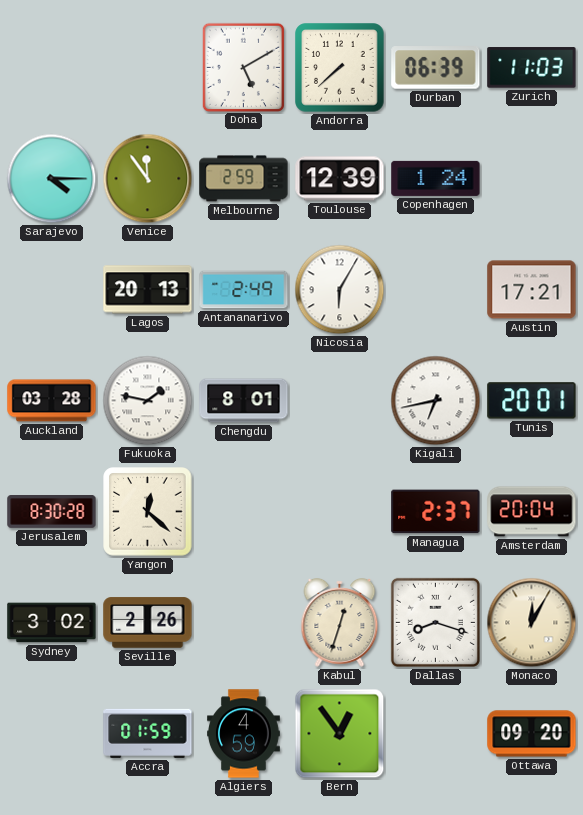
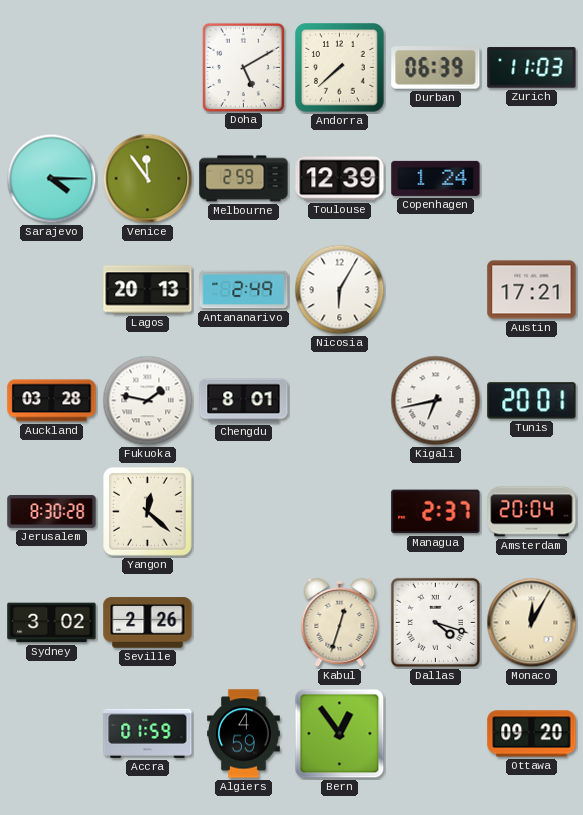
Dallas: 8:18 -> 4:18
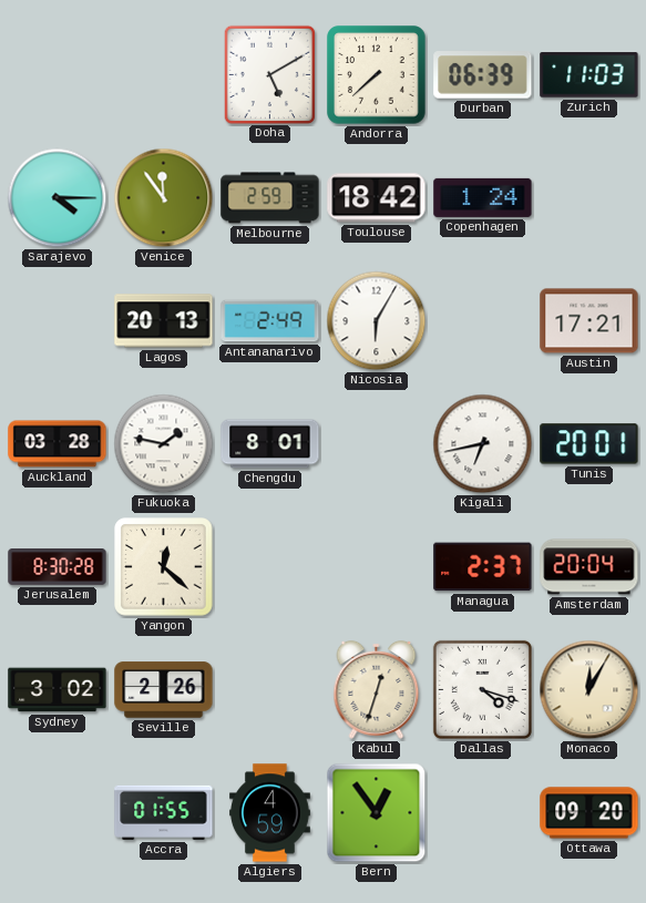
Toulouse: 12:39 -> 18:42
Accra: 01:59 -> 01:55
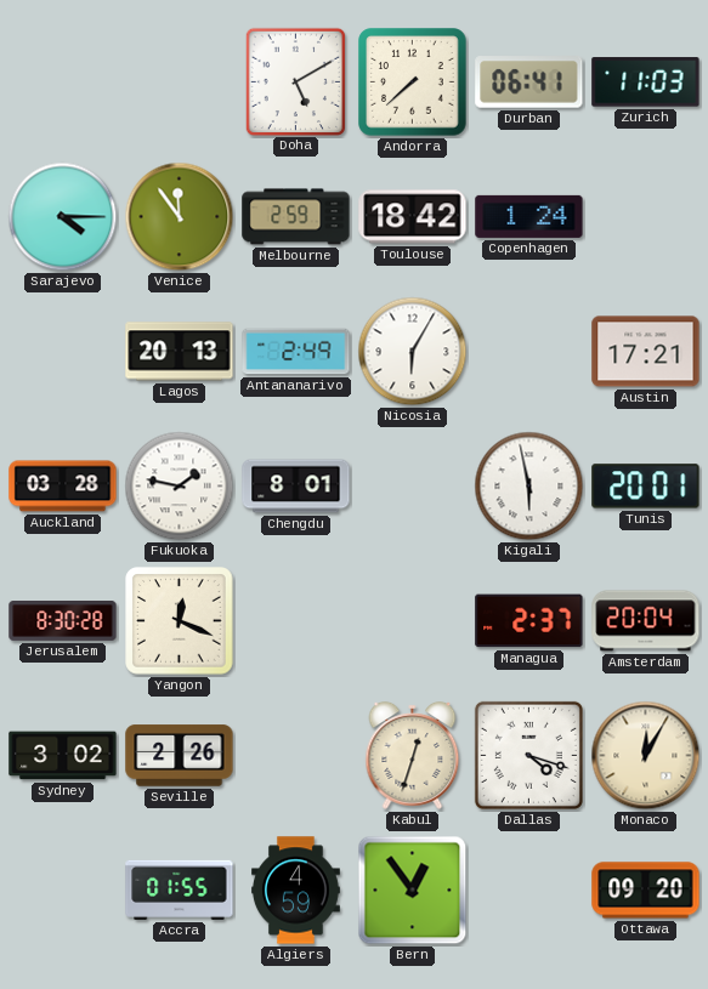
Durban: 06:39 -> 06:41
Kigali: 6:43 -> 5:58
Yangon: 12:22 -> 12:19
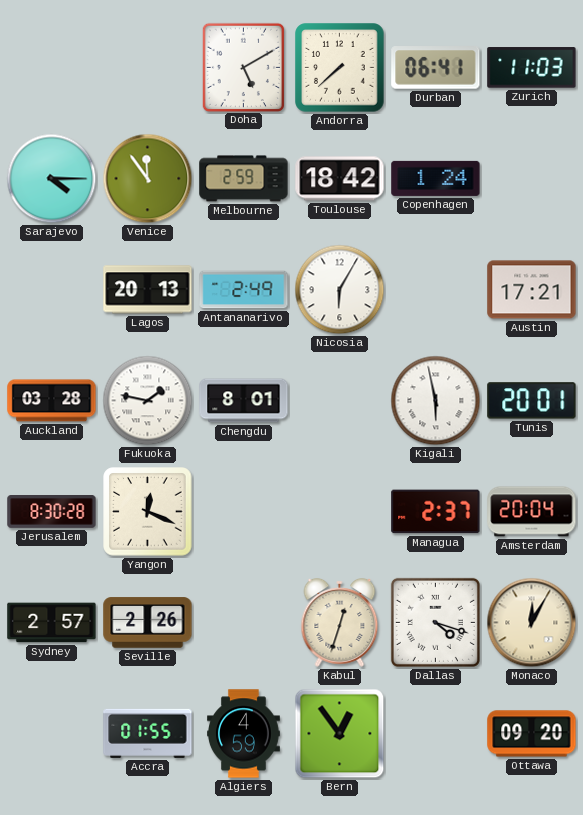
Sydney: 3:02 -> 2:57
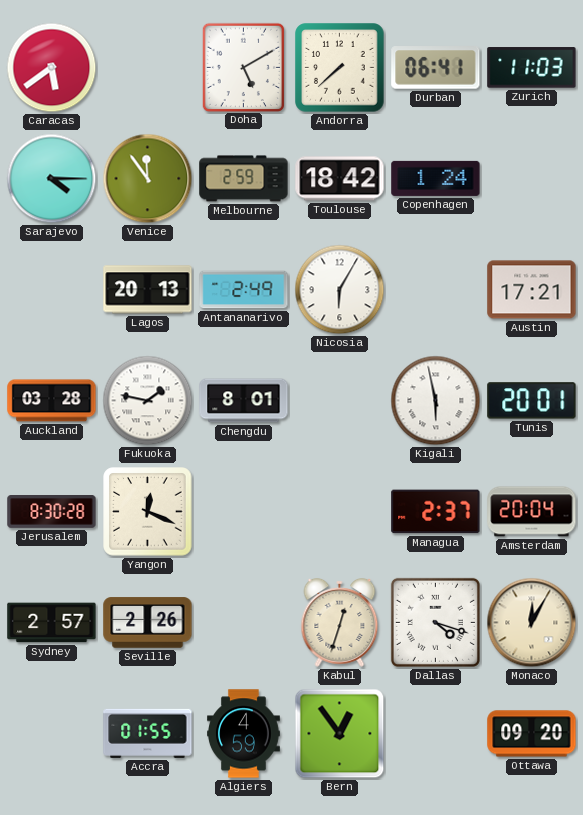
Caracas: none -> 5:39
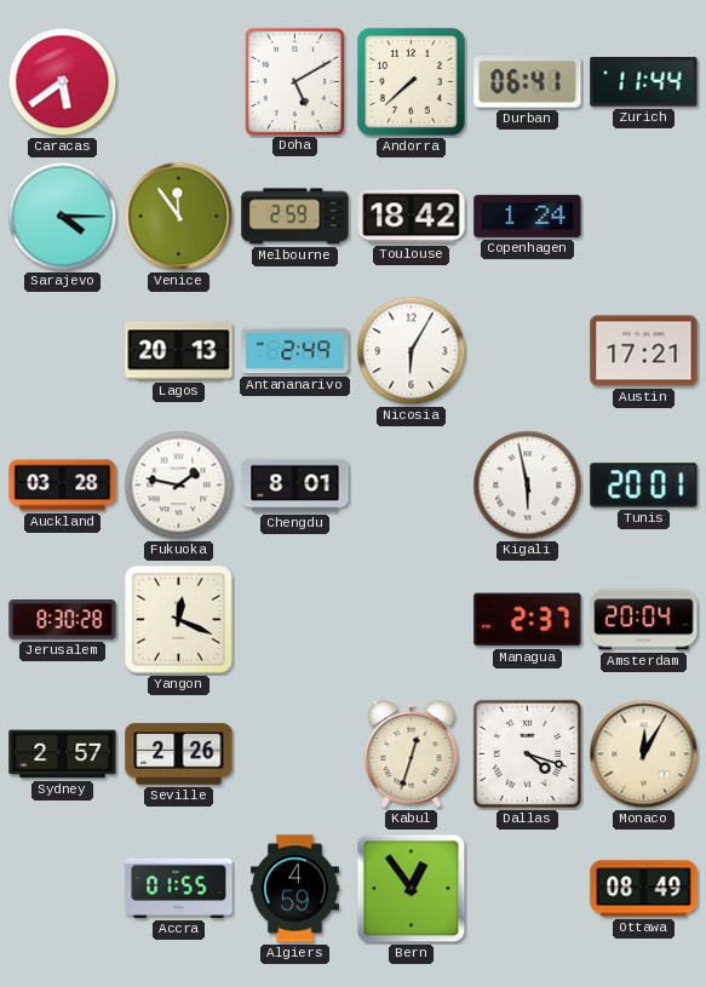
Zurich: 11:03 -> 11:44
Ottawa: 09:20 -> 08:49
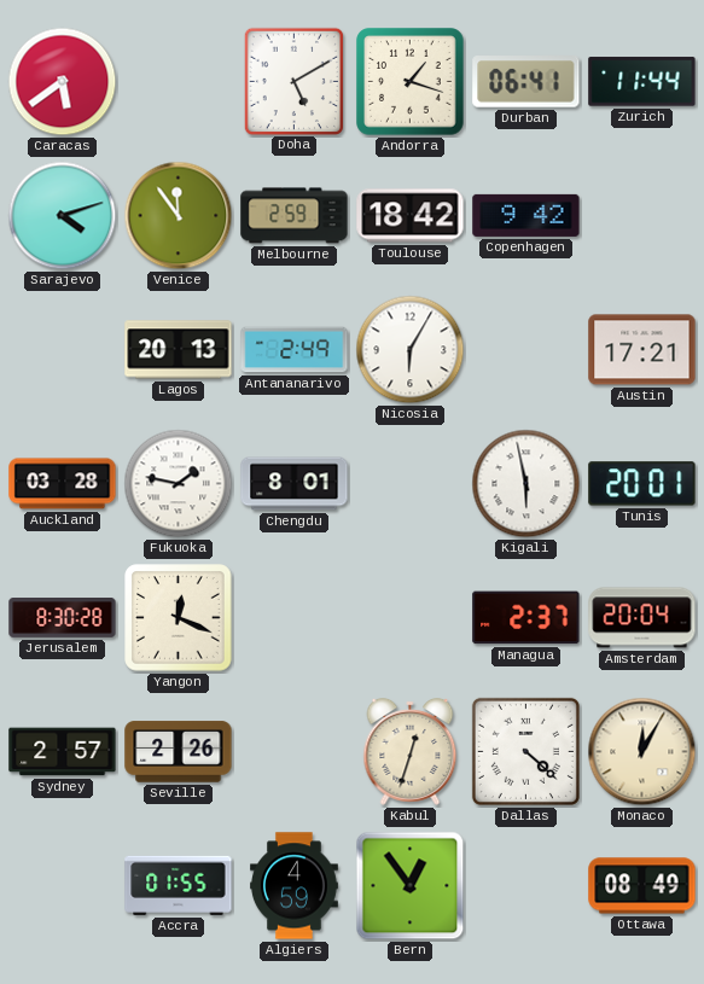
Andorra: 7:38 -> 1:18
Sarajevo: 4:15 -> 4:12
Copenhagen: 1:24 -> 9:42
Dallas: 4:18 -> 4:22
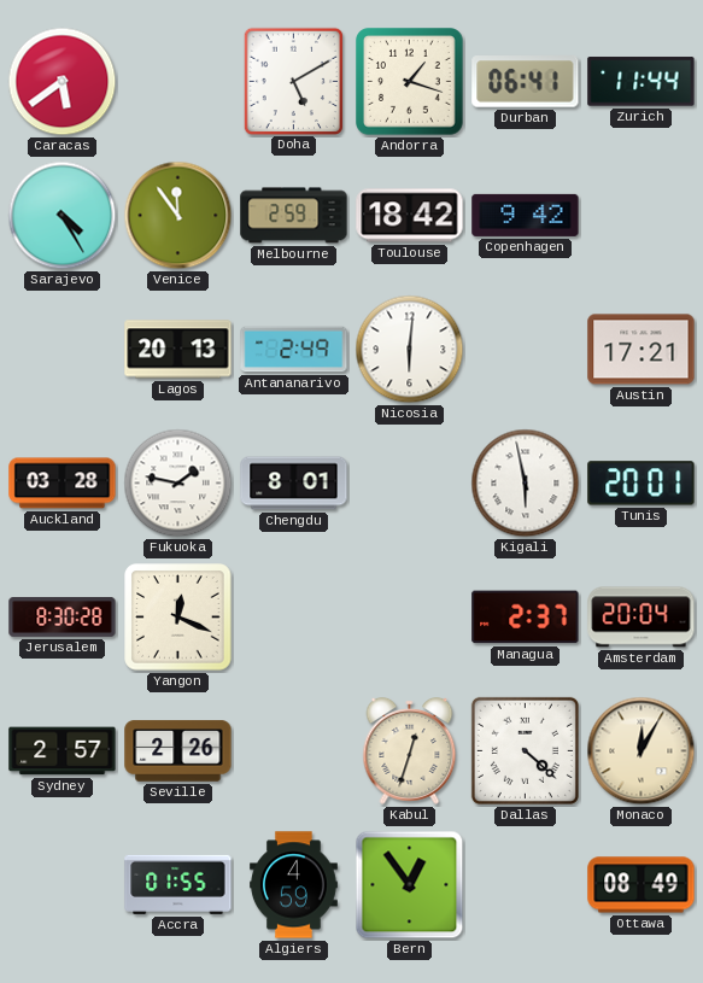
Sarajevo: 4:12 -> 4:25
Nicosia: 6:05 -> 6:01
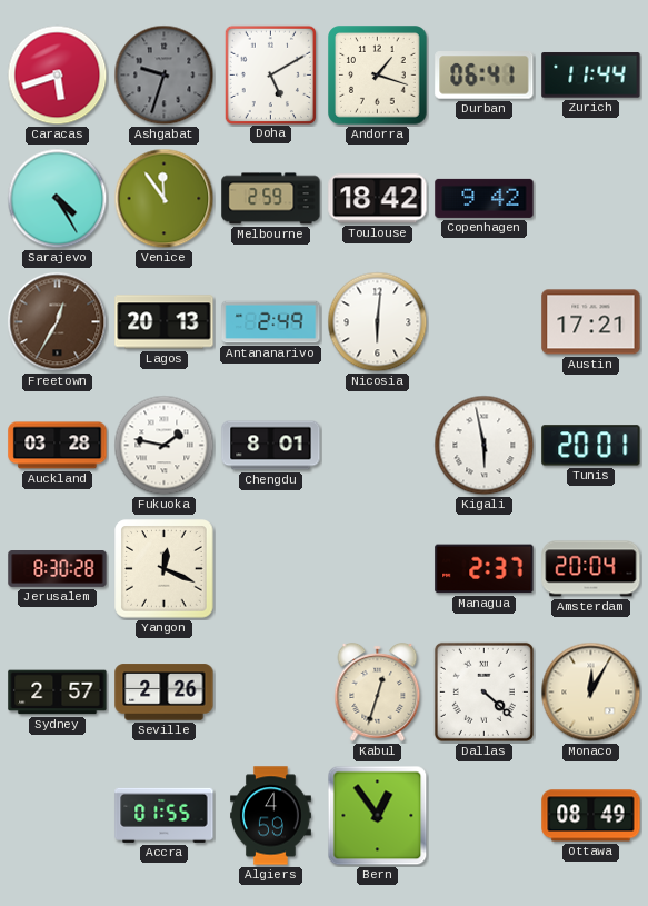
Caracas: 5:39 -> 5:42
Ashgabat: none -> 9:33
Freetown: none -> 12:35
